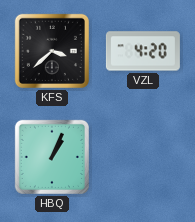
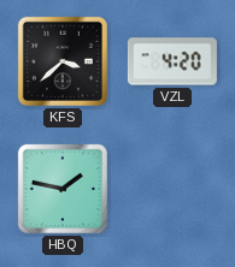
HBQ: 1:04 -> 1:47
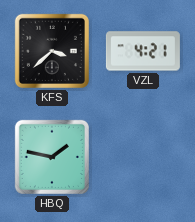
VZL: 4:20 -> 4:21
